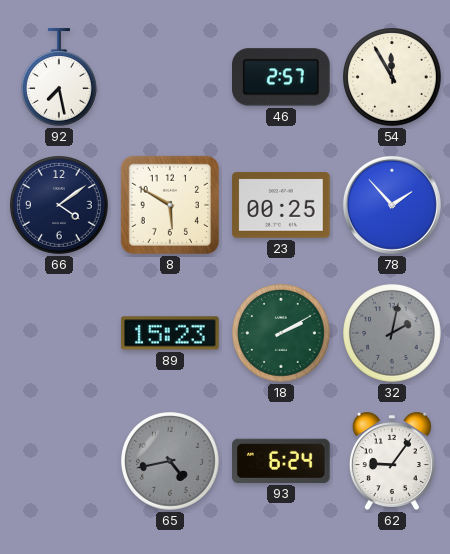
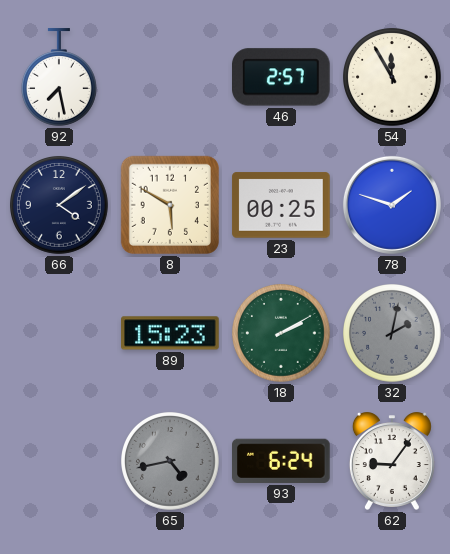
78: 1:53 -> 1:48
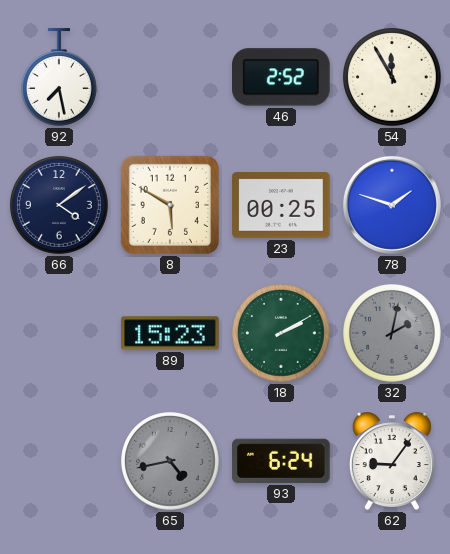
46: 2:57 -> 2:52
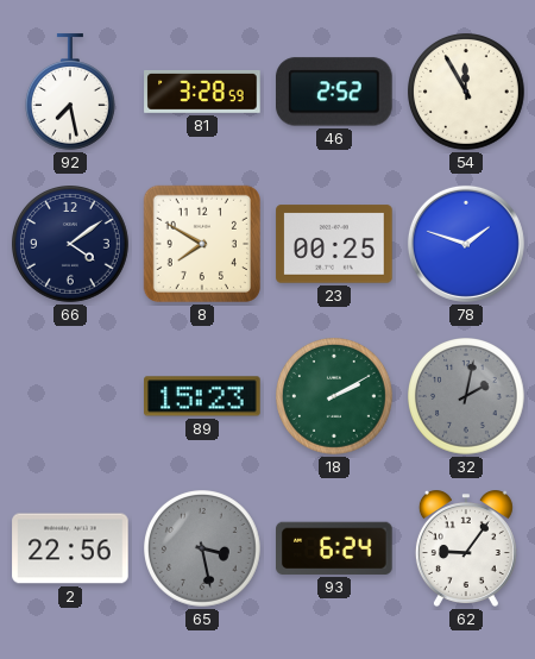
81: none -> 3:28
8: 5:50 -> 7:50
2: none -> 22:56
65: 4:43 -> 3:28
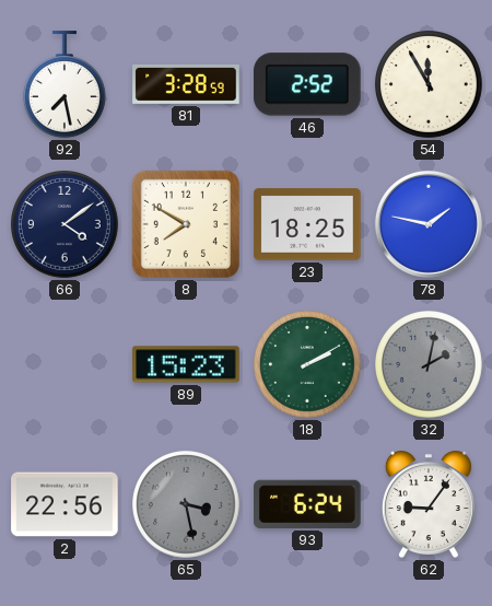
23: 00:25 -> 18:25
78: 1:48 -> 1:47
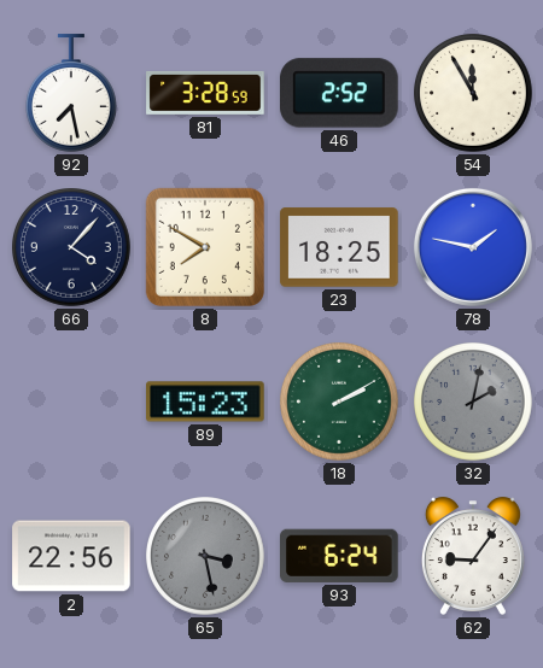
66: 4:09 -> 4:07
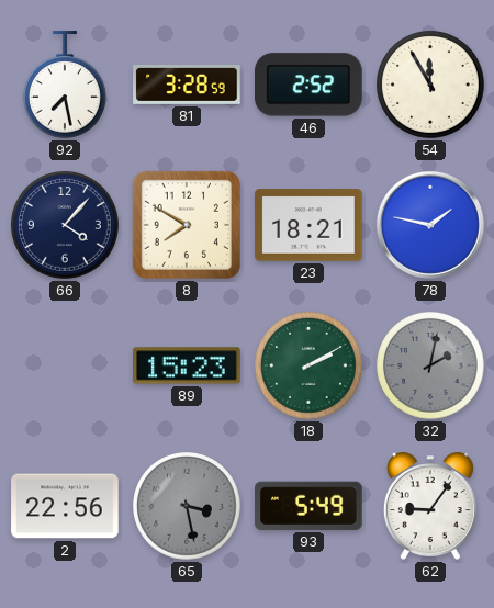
23: 18:25 -> 18:21
93: 6:24 -> 5:49
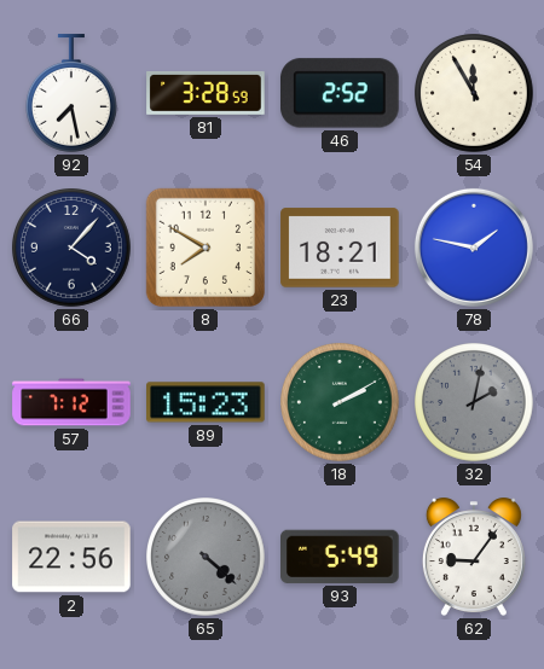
57: none -> 7:12
65: 3:28 -> 4:22
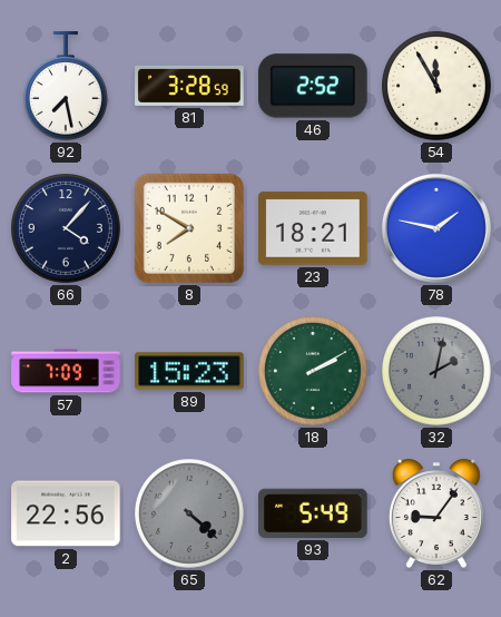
57: 7:12 -> 7:09
